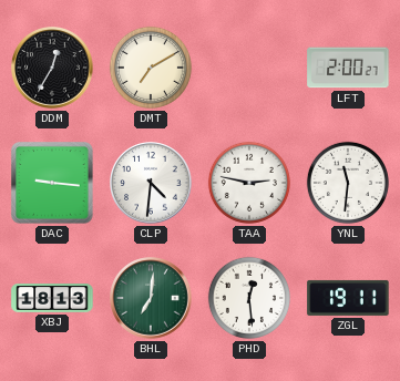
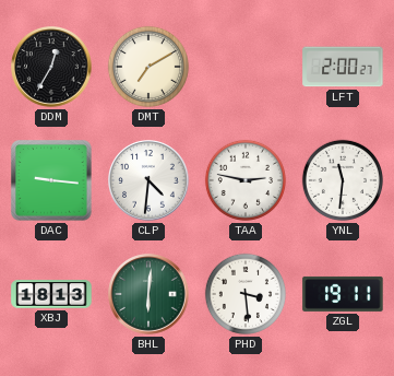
BHL: 7:01 -> 6:01
PHD: 12:29 -> 3:29
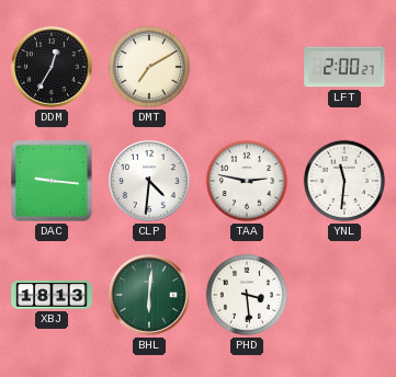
ZGL: 19:11 -> none
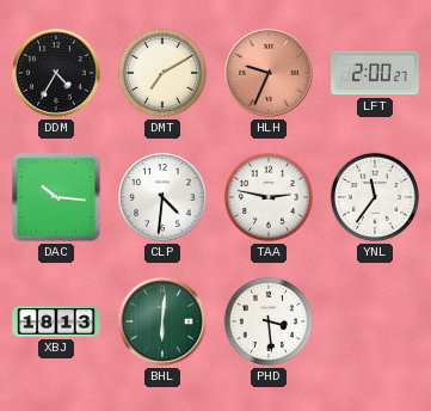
DDM: 12:35 -> 4:35
HLH: none -> 9:34
DAC: 9:16 -> 10:16
YNL: 11:31 -> 11:36
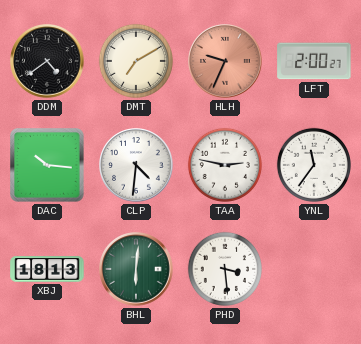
DDM: 4:35 -> 4:39
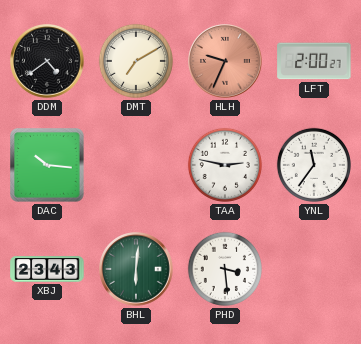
CLP: 4:31 -> none
XBJ: 18:13 -> 23:43
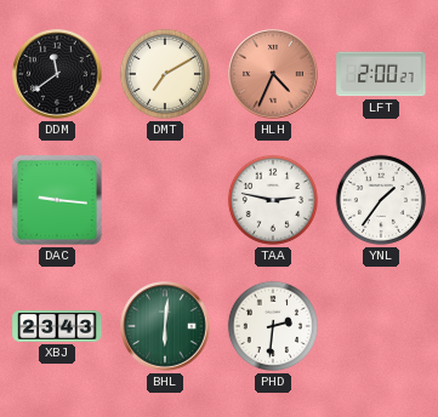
DDM: 4:39 -> 11:39
HLH: 9:34 -> 4:34
DAC: 10:16 -> 9:16
YNL: 11:36 -> 1:36
PHD: 3:29 -> 2:31
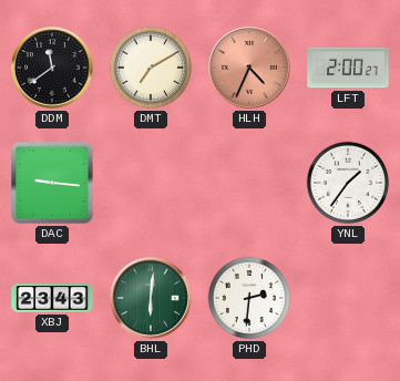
TAA: 2:47 -> none
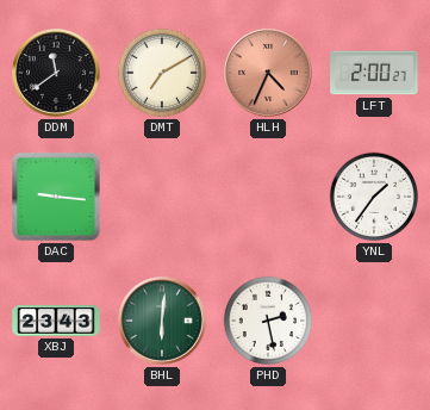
PHD: 2:31 -> 2:28
